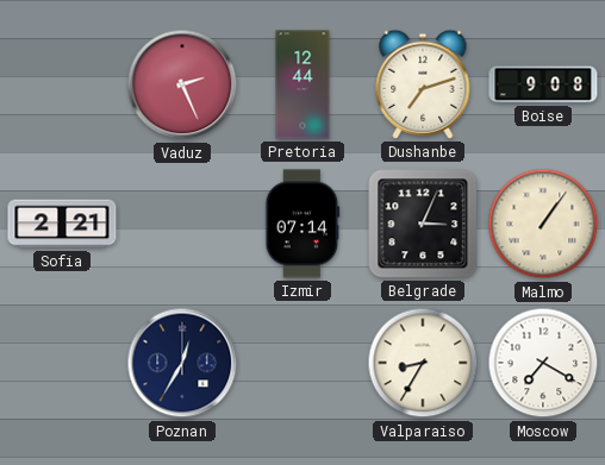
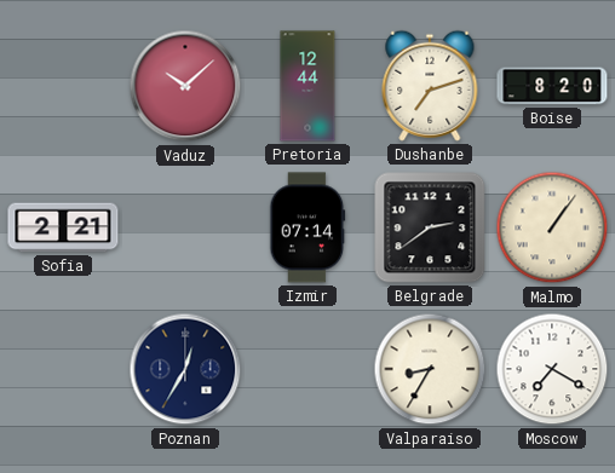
Vaduz: 2:26 -> 10:08
Boise: 9:08 -> 8:20
Belgrade: 3:04 -> 2:39
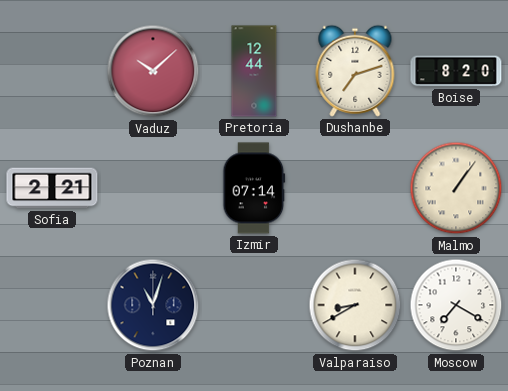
Belgrade: 2:39 -> none
Poznan: 12:35 -> 11:03
Valparaiso: 8:35 -> 8:40
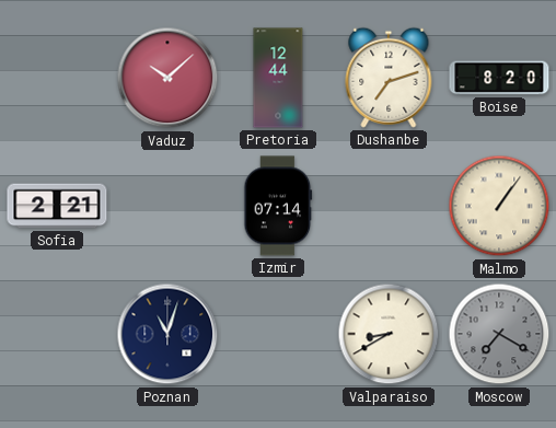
Moscow dial: white -> grey
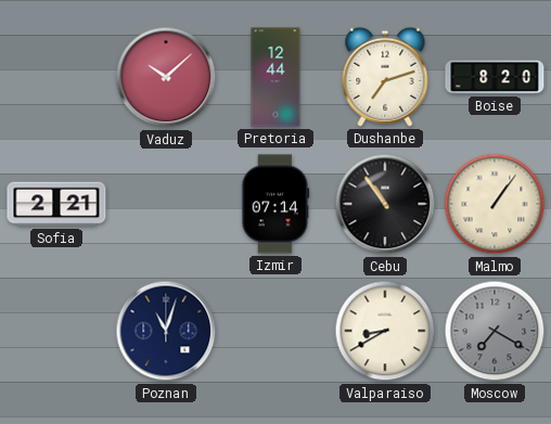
Cebu: none -> 10:54
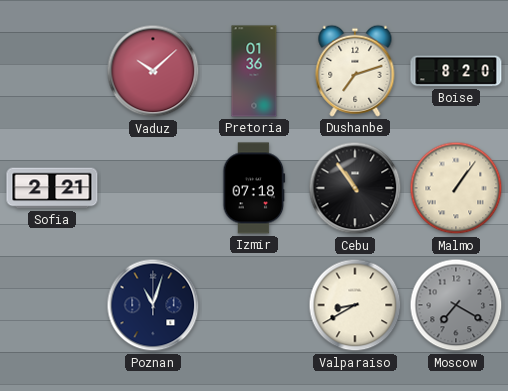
Pretoria: 12:44 -> 01:36
Izmir: 07:14 -> 07:18
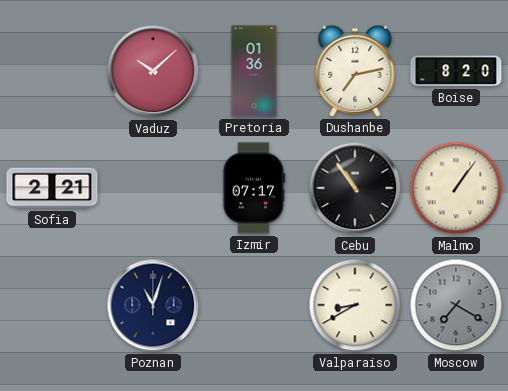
Dushanbe: 7:12 -> 7:13
Izmir: 07:18 -> 07:17
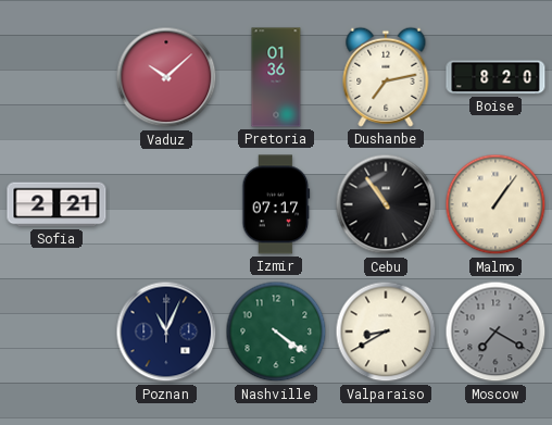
Poznan: 11:03 -> 11:04
Nashville: none -> 4:21
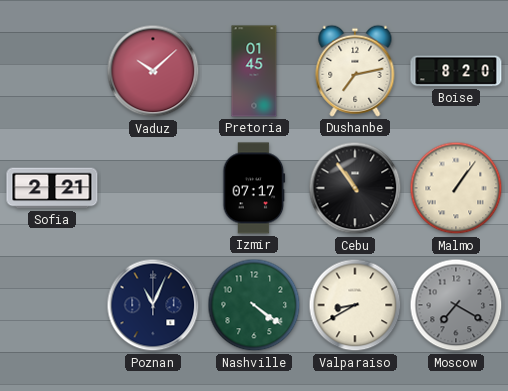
Pretoria: 01:36 -> 01:45
